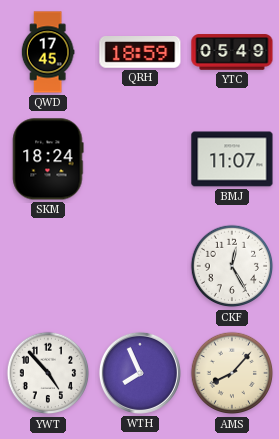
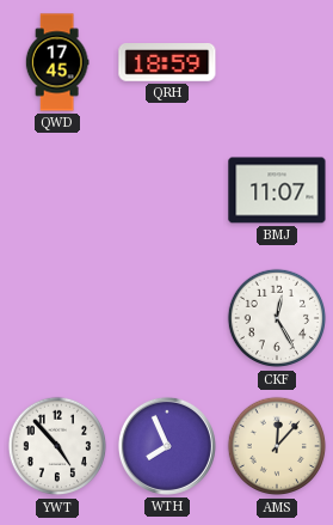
YTC: 05:49 -> none
SKM: 18:24 -> none
AMS: 8:07 -> 12:07
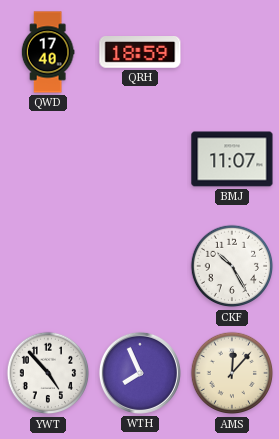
QWD: 17:45 -> 17:40
CKF: 12:25 -> 10:25
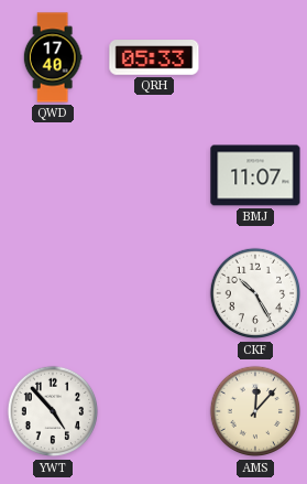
QRH: 18:59 -> 05:33
WTH: 7:56 -> none
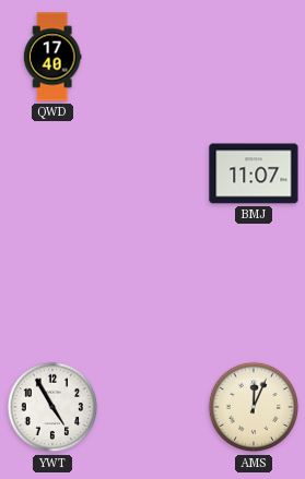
QRH: 05:33 -> none
CKF: 10:25 -> none
YWT: 4:53 -> 4:55
AMS: 12:07 -> 12:04
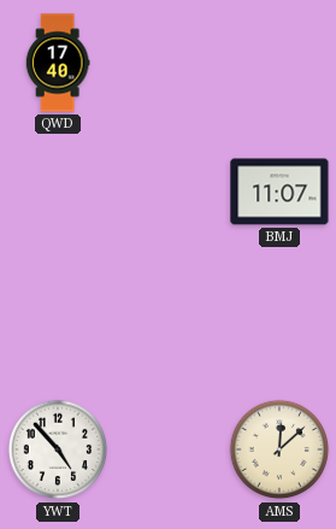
YWT: 4:55 -> 4:53
AMS: 12:04 -> 12:08
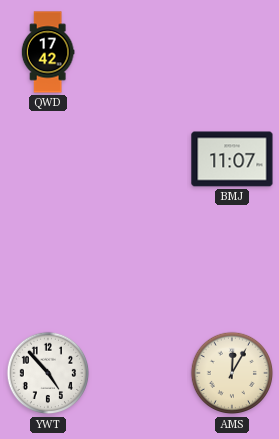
QWD: 17:40 -> 17:42
AMS: 12:08 -> 12:05
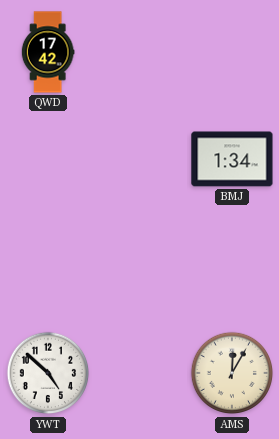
BMJ: 11:07 -> 1:34
YWT: 4:53 -> 4:52
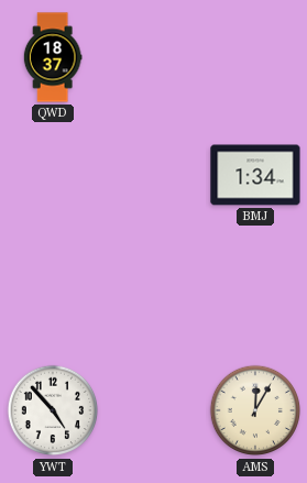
QWD: 17:42 -> 18:37
YWT: 4:52 -> 4:53
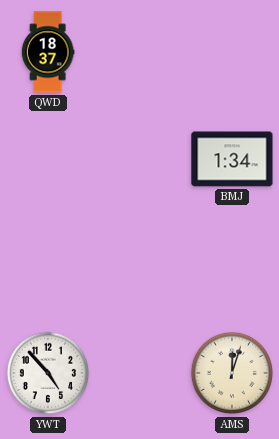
AMS: 12:05 -> 12:03
